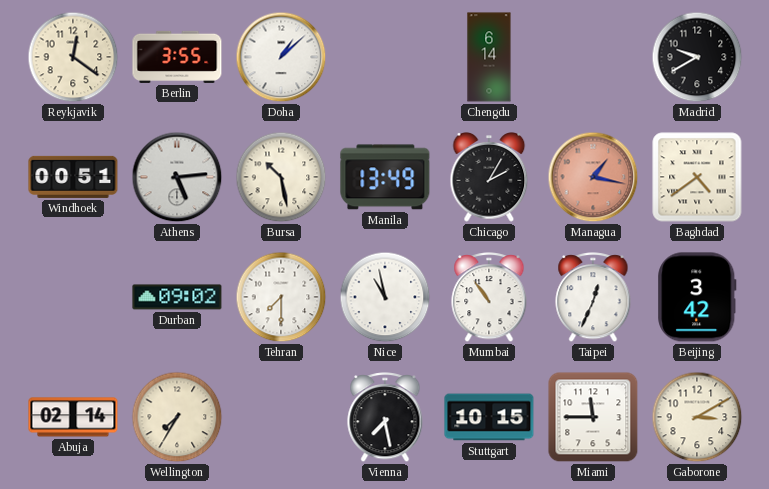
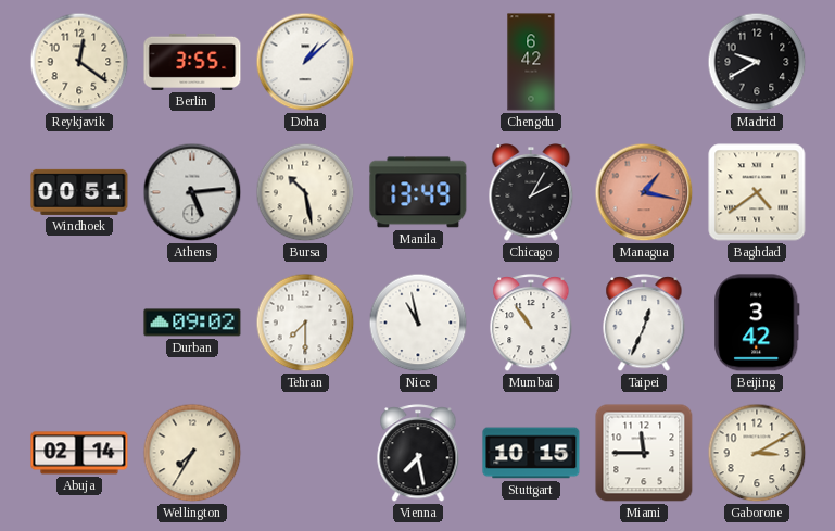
Chengdu: 6:14 -> 6:42
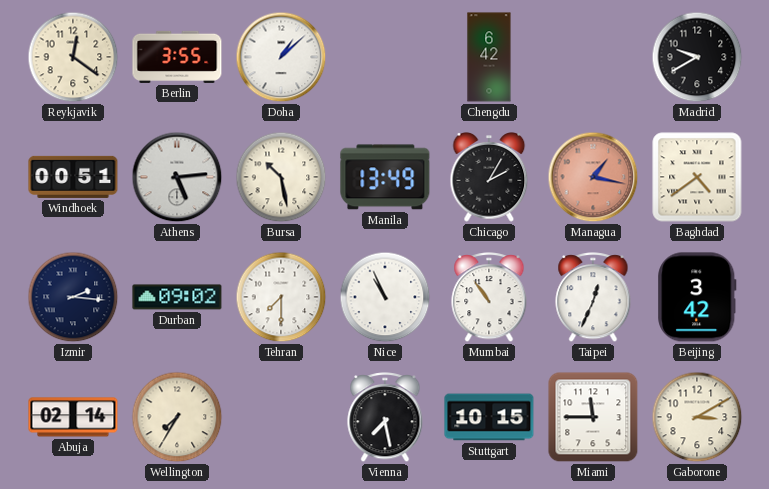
Izmir: none -> 2:16
Nice: 10:58 -> 10:56
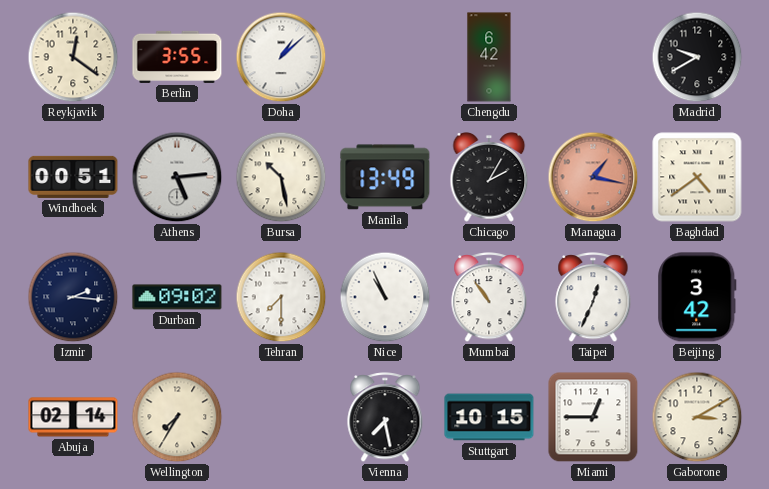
Miami: 11:45 -> 12:45
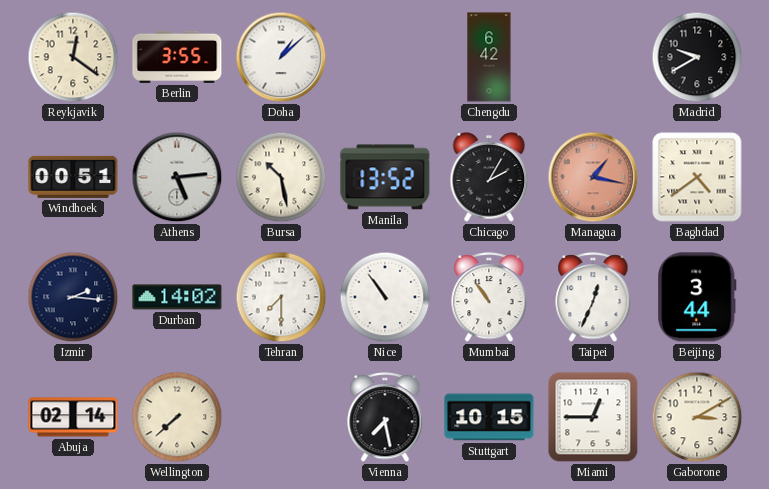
Manila: 13:49 -> 13:52
Durban: 09:02 -> 14:02
Nice: 10:56 -> 10:54
Beijing: 3:42 -> 3:44
Wellington: 7:35 -> 7:38
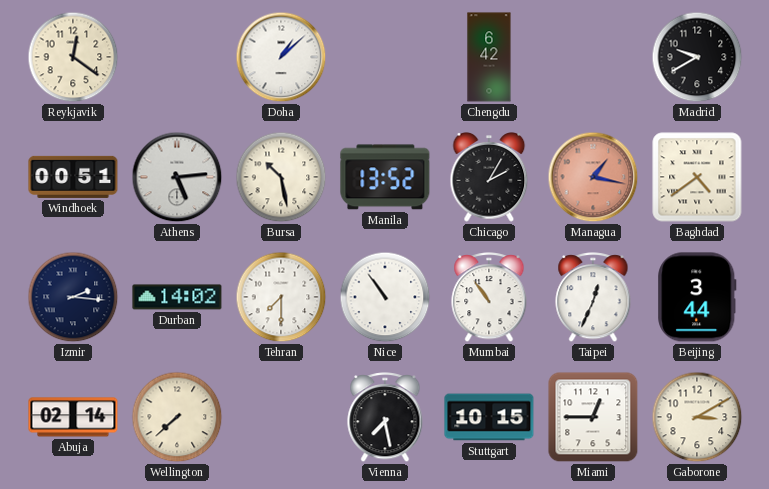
Berlin: 3:55 -> none
